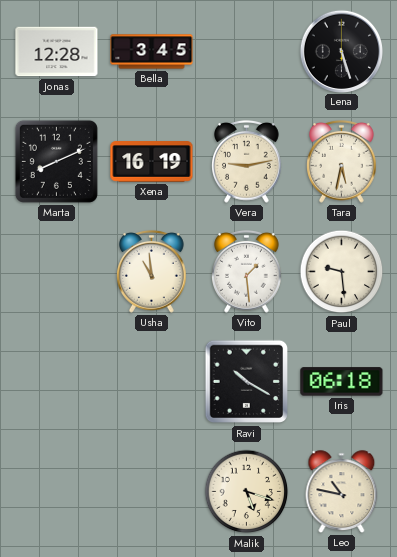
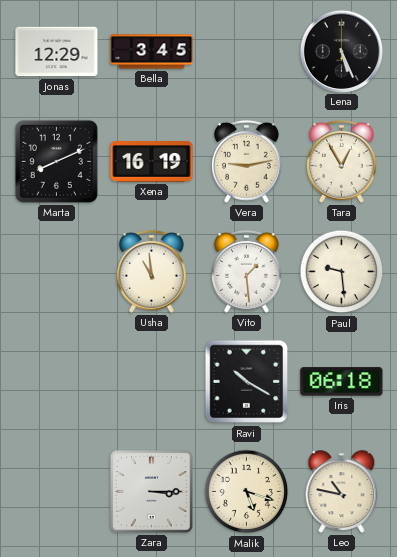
Jonas: 12:28 -> 12:29
Lena: 5:27 -> 5:26
Tara: 5:32 -> 12:55
Zara: none -> 3:15
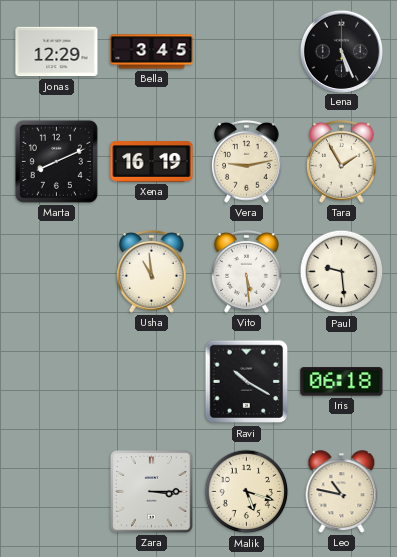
Tara: 12:55 -> 1:55
Vito: 1:29 -> 5:29
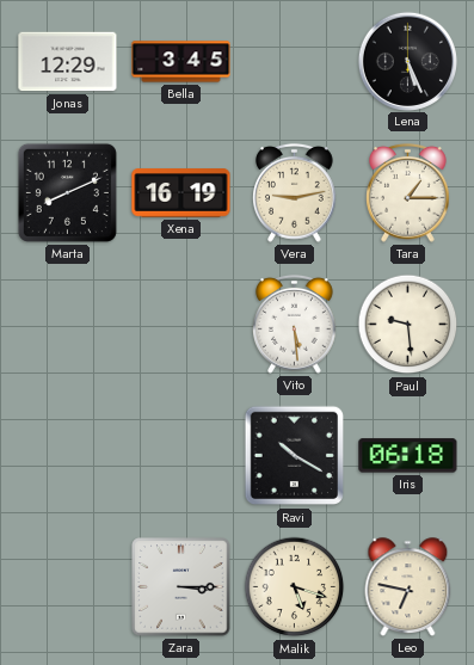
Tara: 1:55 -> 1:15
Usha: 10:59 -> none
Leo: 10:47 -> 6:47
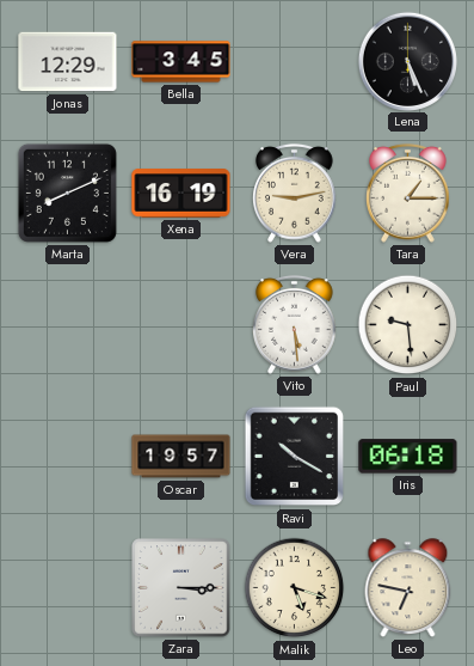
Oscar: none -> 19:57
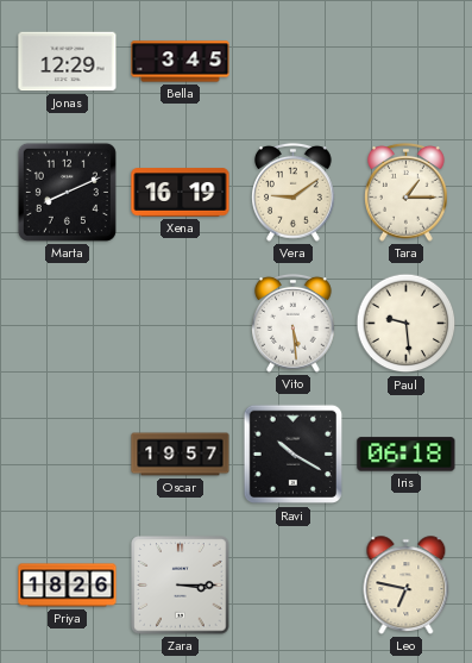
Lena: 5:26 -> none
Vera: 9:13 -> 9:09
Priya: none -> 18:26
Malik: 5:18 -> none
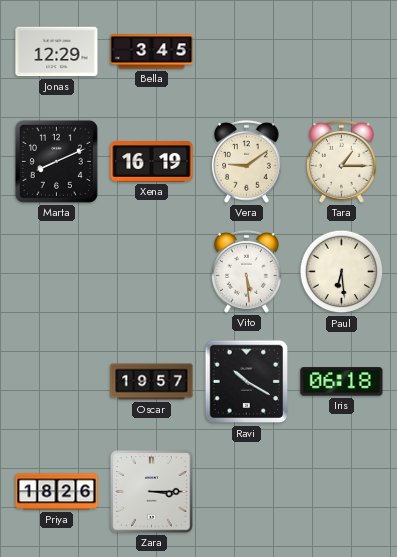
Paul: 9:29 -> 6:29
Leo: 6:47 -> none
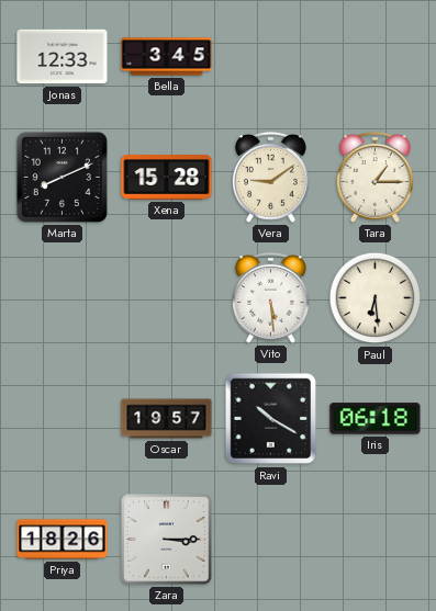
Jonas: 12:29 -> 12:33
Xena: 16:19 -> 15:28
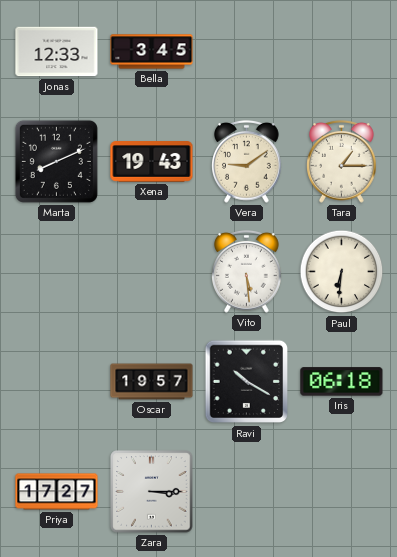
Xena: 15:28 -> 19:43
Paul: 6:29 -> 6:31
Priya: 18:26 -> 17:27
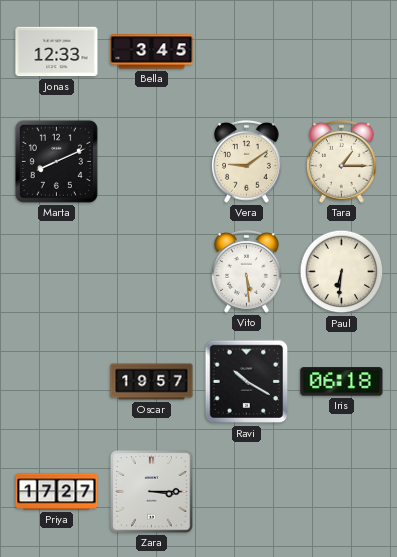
Xena: 19:43 -> none
